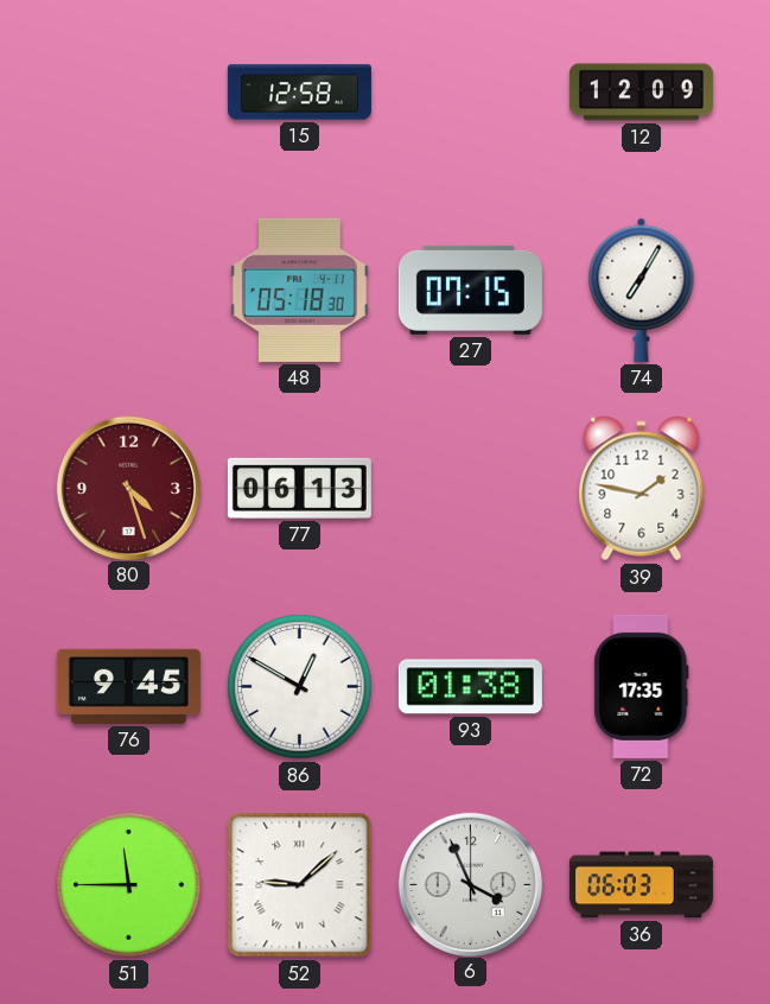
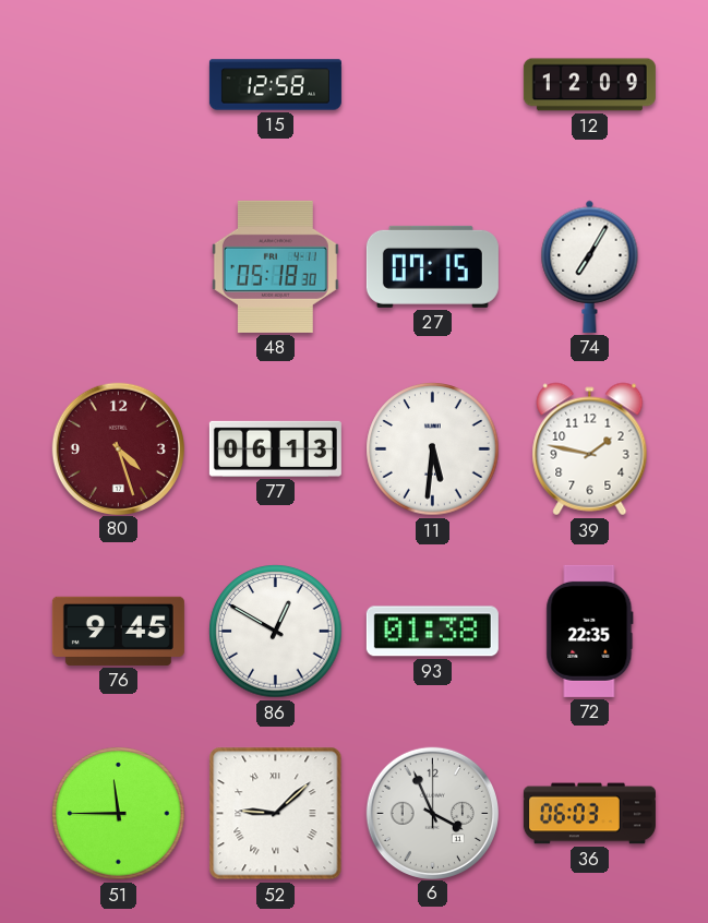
11: none -> 5:31
72: 17:35 -> 22:35
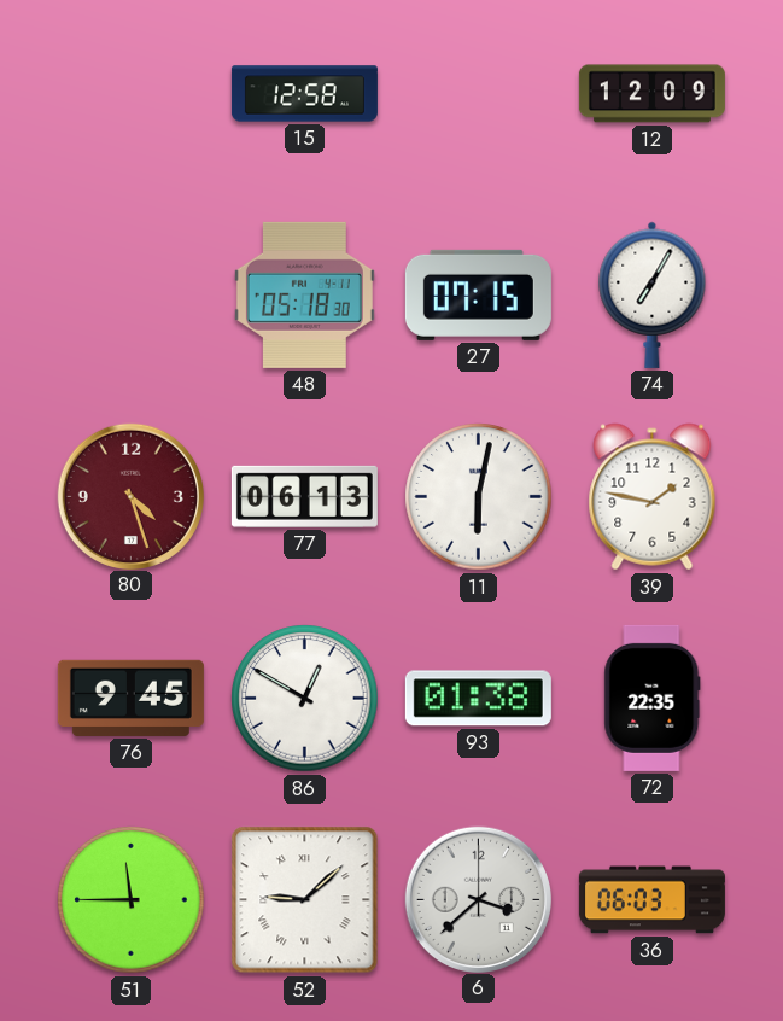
11: 5:31 -> 6:02
6: 3:56 -> 3:38
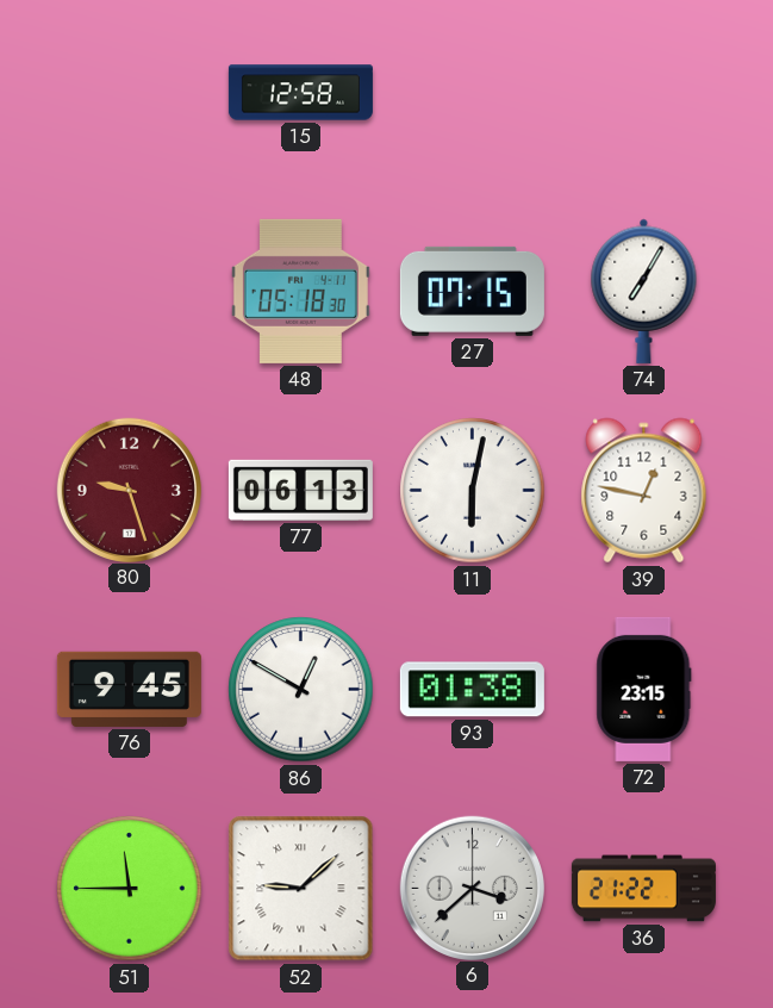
12: 12:09 -> none
80: 4:27 -> 9:27
39: 1:47 -> 12:47
72: 22:35 -> 23:15
36: 06:03 -> 21:22
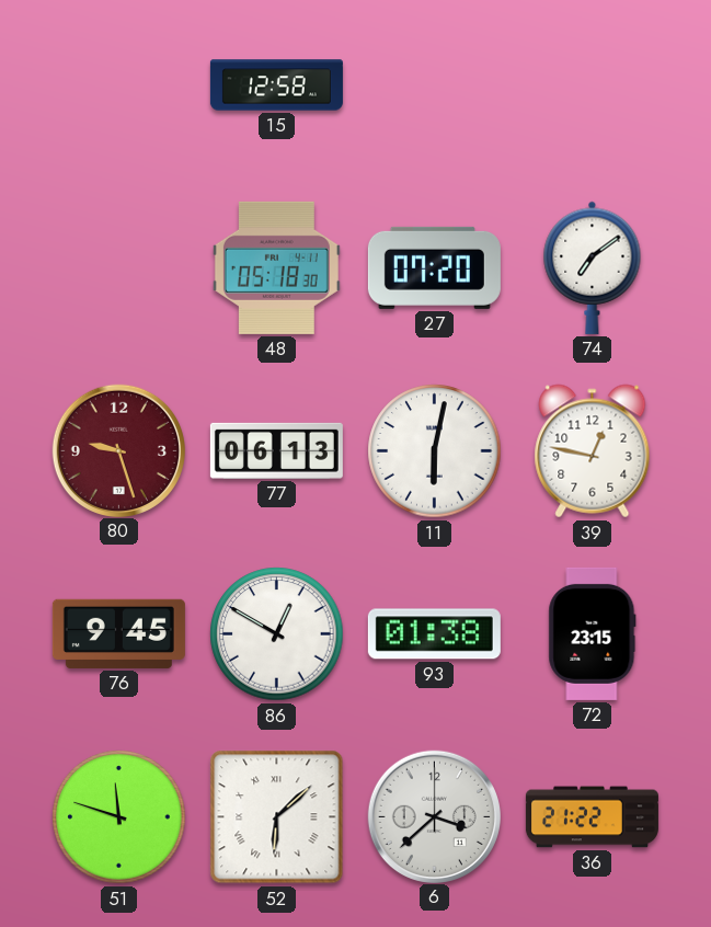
27: 07:15 -> 07:20
74: 7:05 -> 7:09
51: 11:45 -> 11:48
52: 9:08 -> 6:08
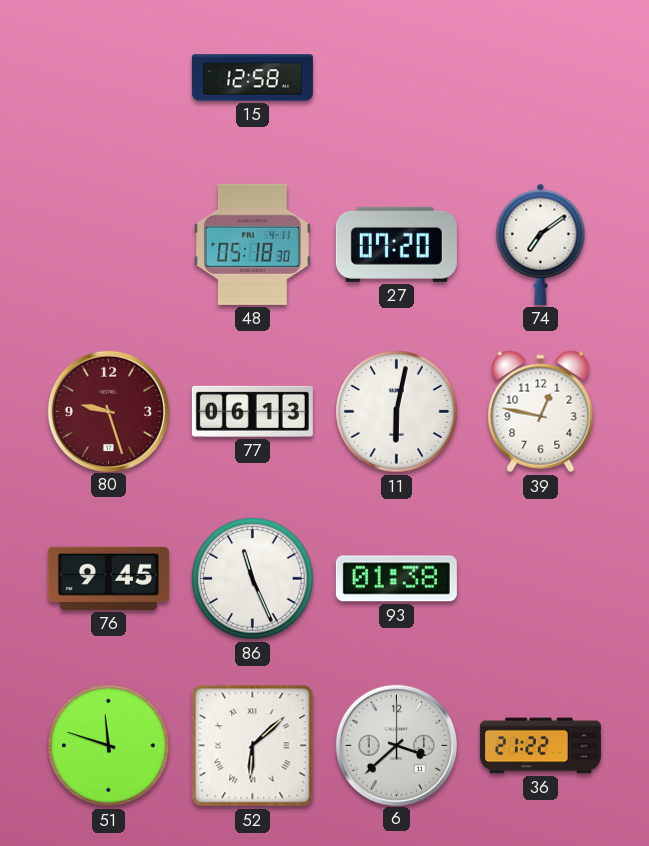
86: 12:50 -> 11:26
72: 23:15 -> none
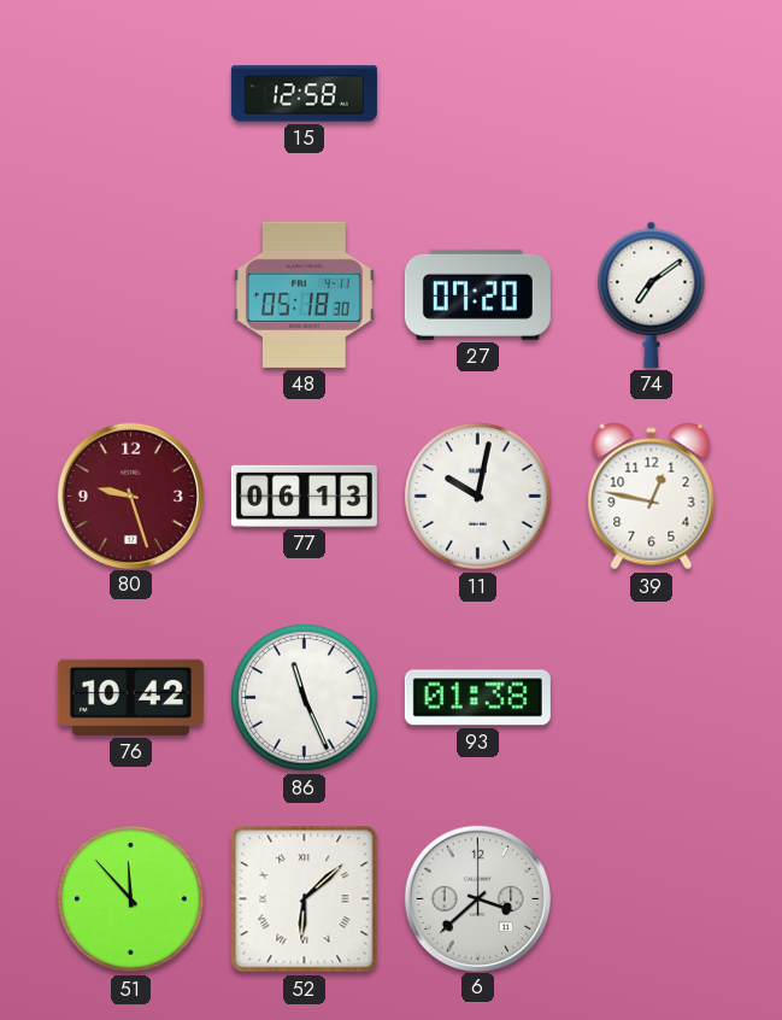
11: 6:02 -> 10:02
76: 9:45 -> 10:42
51: 11:48 -> 11:53
36: 21:22 -> none
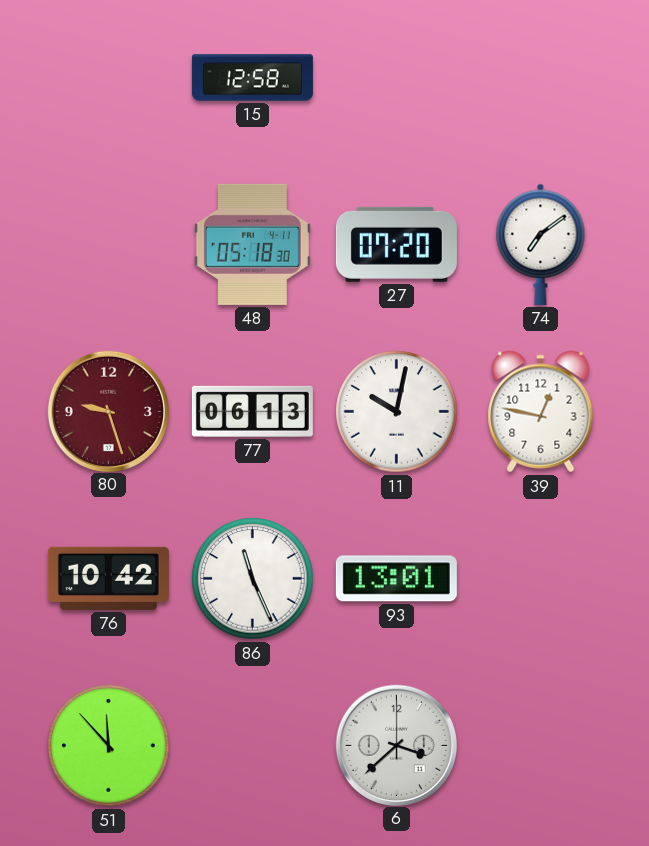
93: 01:38 -> 13:01
52: 6:08 -> none
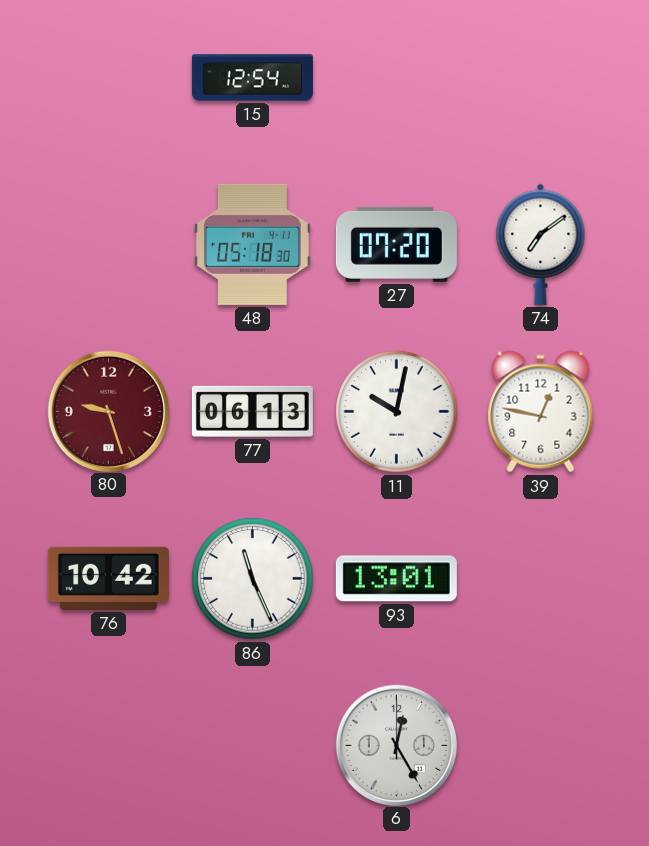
15: 12:58 -> 12:54
51: 11:53 -> none
6: 3:38 -> 12:25
